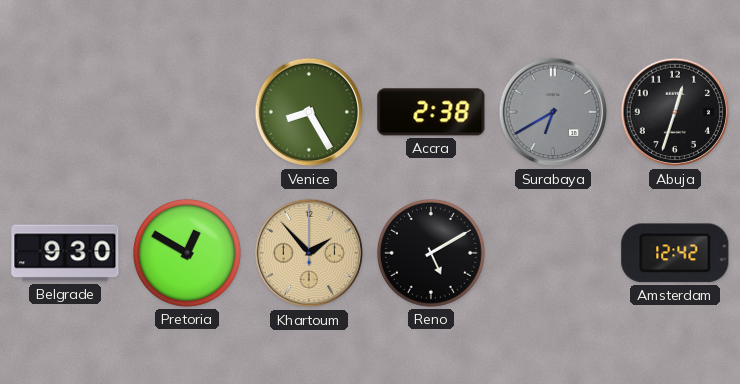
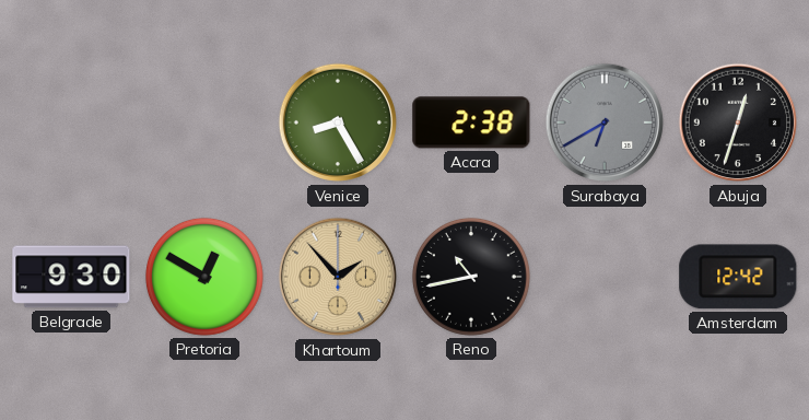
Reno: 5:10 -> 10:43
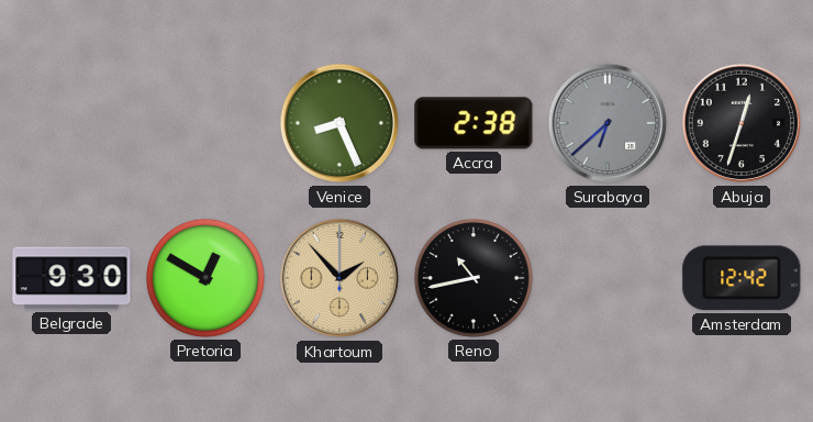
Venice: 8:25 -> 8:26
Surabaya: 6:40 -> 6:38
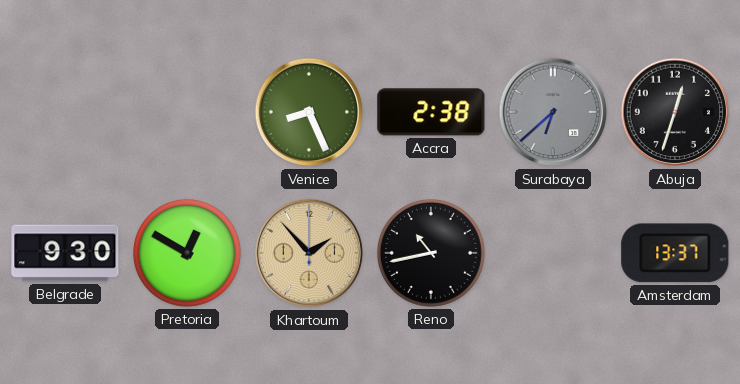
Amsterdam: 12:42 -> 13:37
